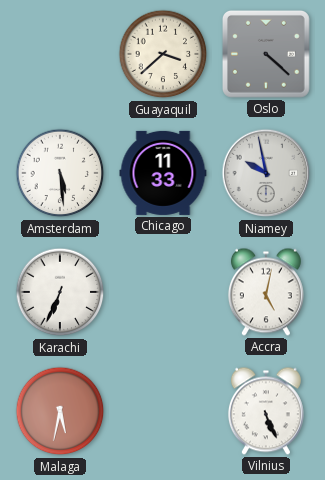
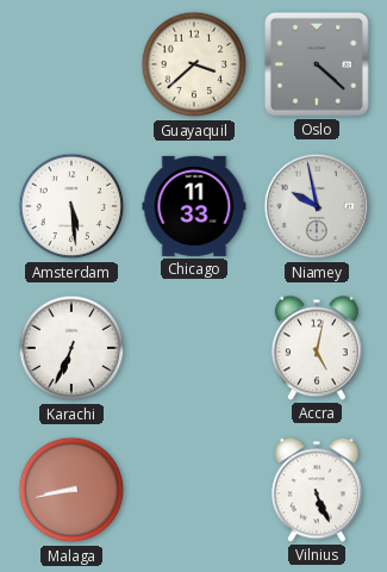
Malaga: 5:32 -> 8:43
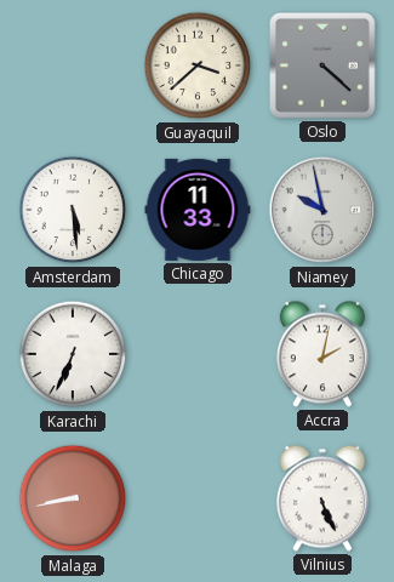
Accra: 5:02 -> 2:02
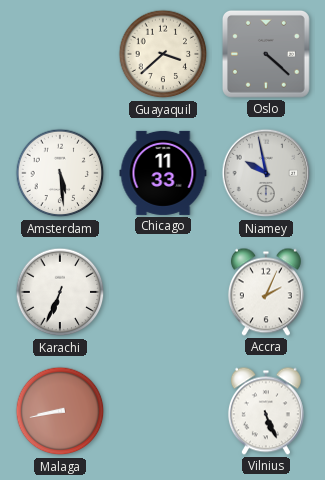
Accra: 2:02 -> 2:04
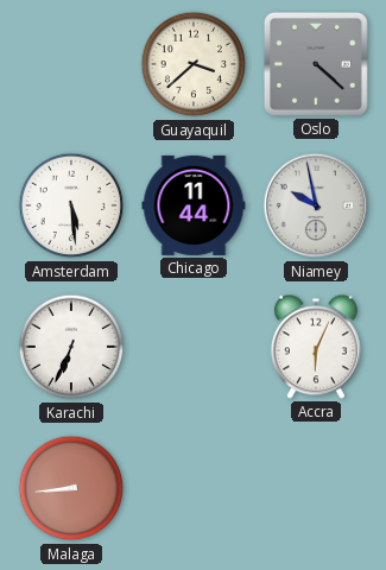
Chicago: 11:33 -> 11:44
Accra: 2:04 -> 6:04
Malaga: 8:43 -> 8:44
Vilnius: 5:26 -> none
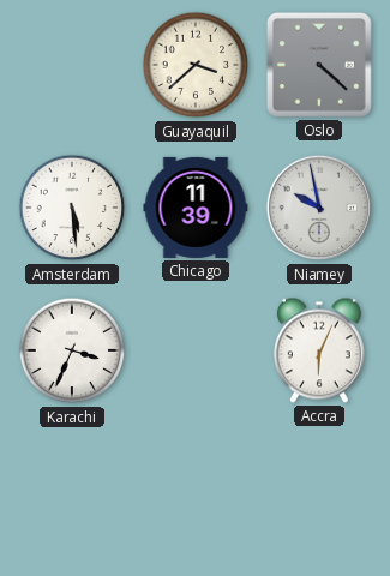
Chicago: 11:44 -> 11:39
Karachi: 6:34 -> 3:34
Malaga: 8:44 -> none
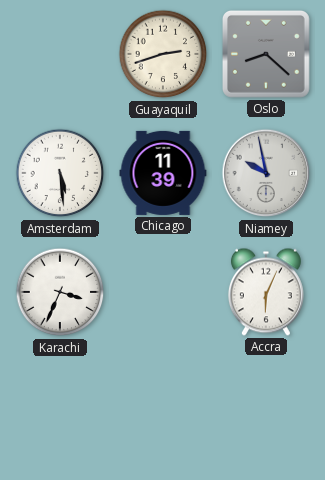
Guayaquil: 3:38 -> 2:42
Oslo: 4:22 -> 8:22
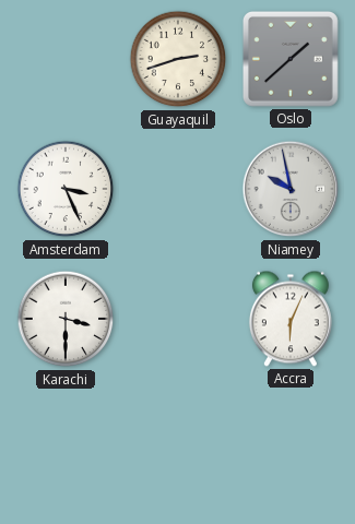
Oslo: 8:22 -> 1:38
Amsterdam: 5:29 -> 3:26
Chicago: 11:39 -> none
Karachi: 3:34 -> 3:30
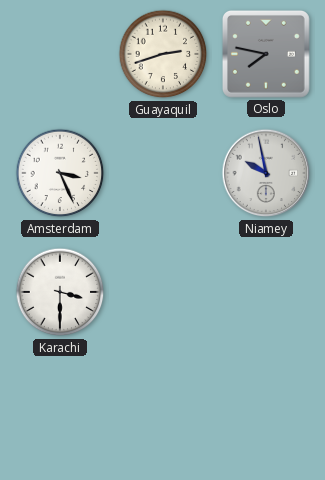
Oslo: 1:38 -> 7:47
Accra: 6:04 -> none
